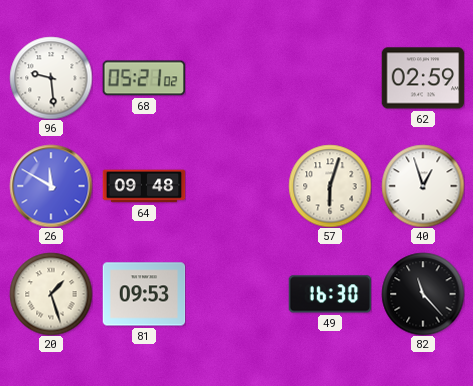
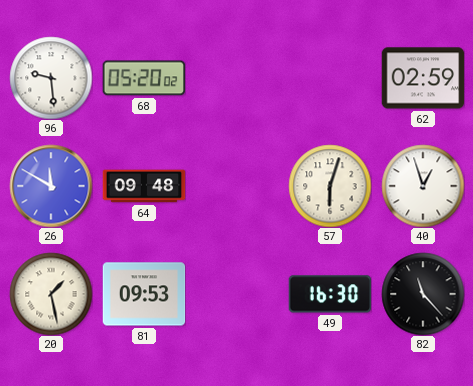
68: 05:21 -> 05:20
20: 1:27 -> 1:28
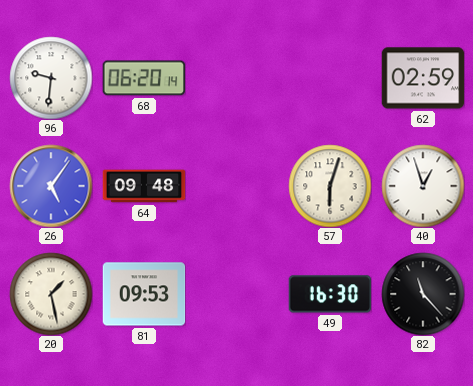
96: 9:29 -> 9:31
68: 05:20 -> 06:20
26: 11:50 -> 5:06
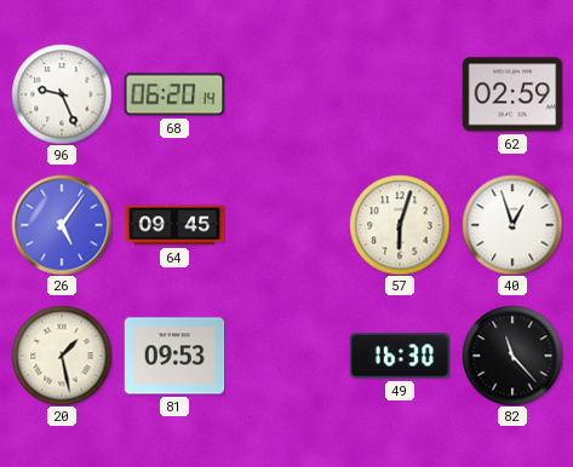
96: 9:31 -> 9:26
64: 09:48 -> 09:45
